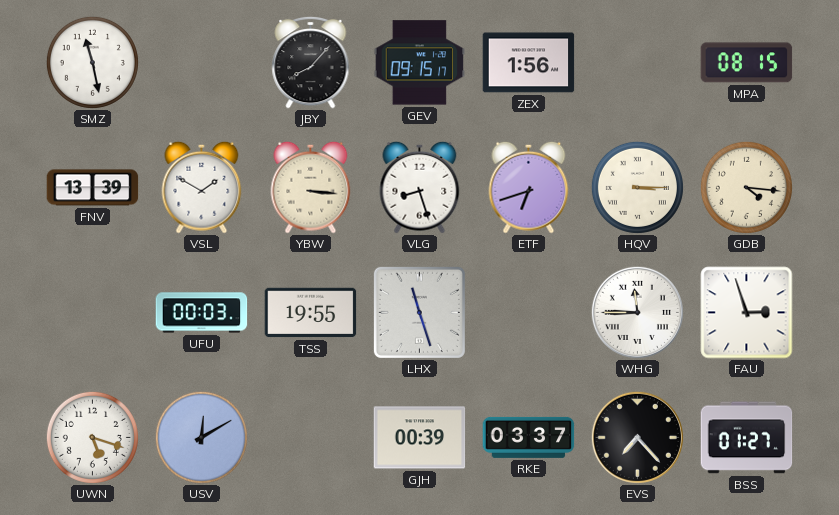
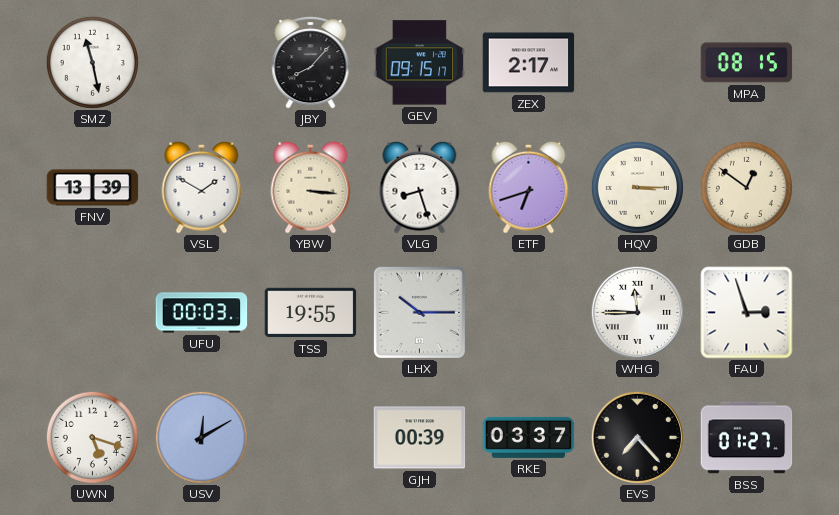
ZEX: 1:56 -> 2:17
GDB: 4:16 -> 12:51
LHX: 11:27 -> 10:15
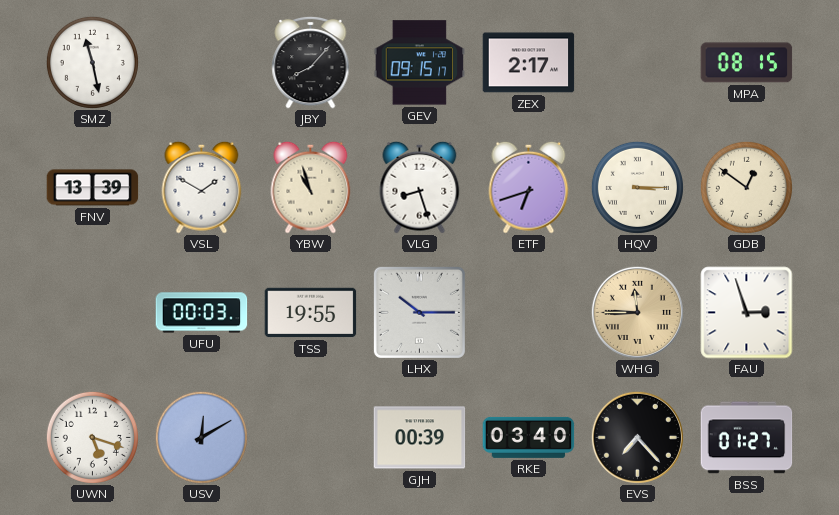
YBW: 3:16 -> 10:57
WHG dial: white -> champagne
RKE: 03:37 -> 03:40
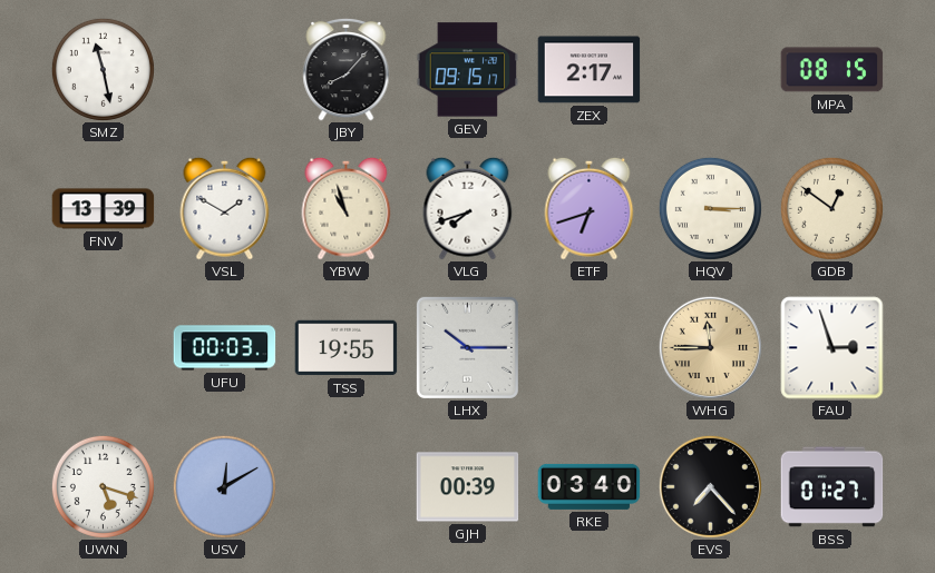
VLG: 8:27 -> 7:42
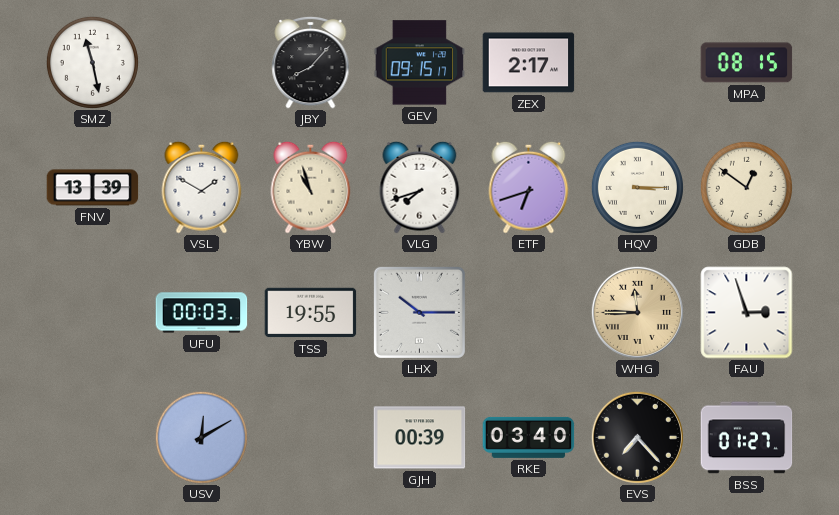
UWN: 5:18 -> none
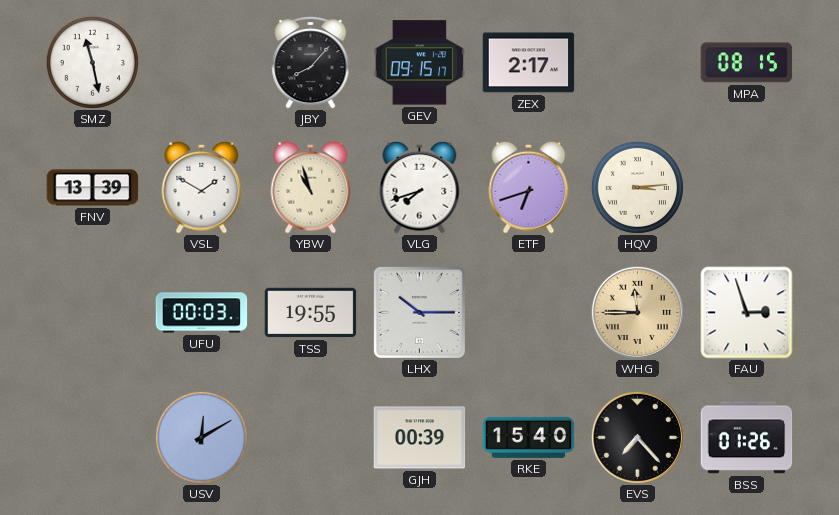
HQV: 3:15 -> 3:14
GDB: 12:51 -> none
RKE: 03:40 -> 15:40
BSS: 01:27 -> 01:26
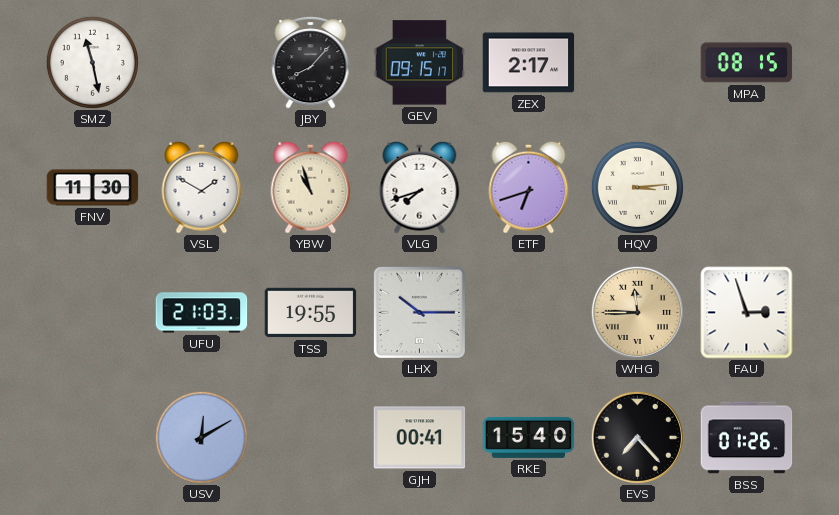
FNV: 13:39 -> 11:30
UFU: 00:03 -> 21:03
GJH: 00:39 -> 00:41
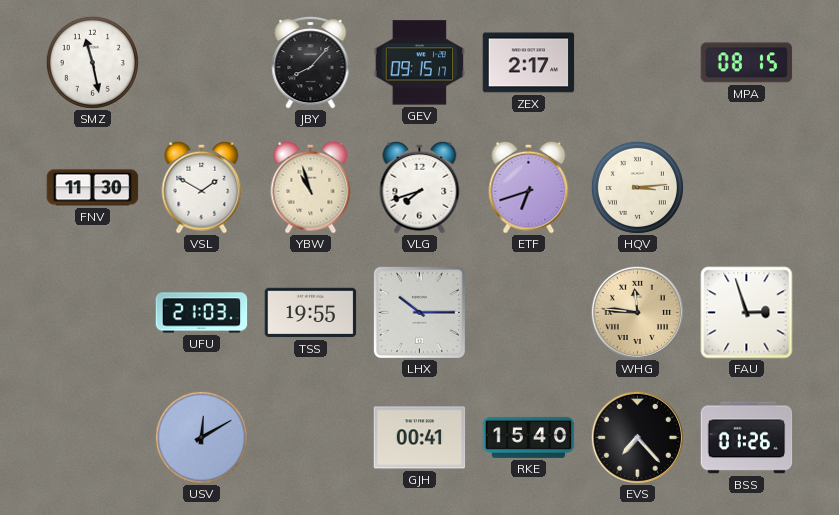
WHG: 11:45 -> 11:46
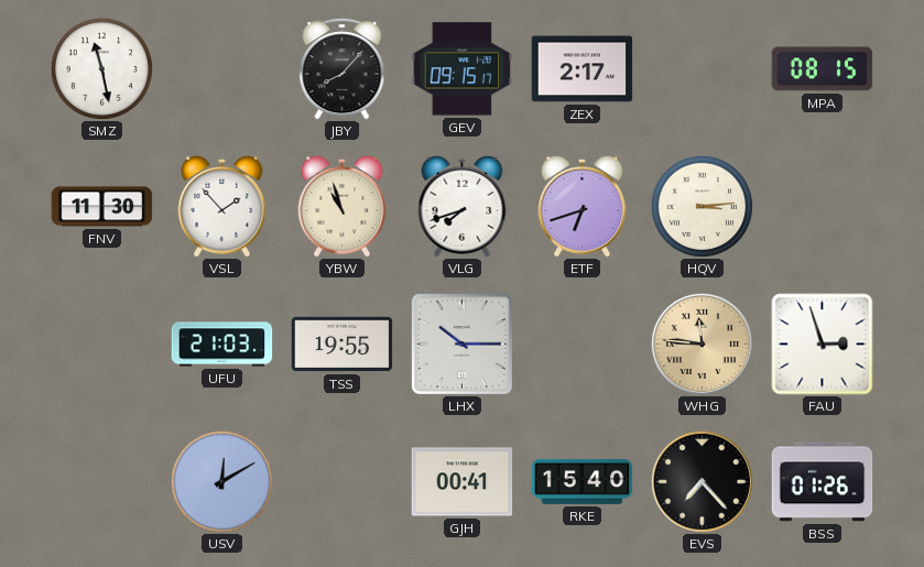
VSL: 1:50 -> 1:53
